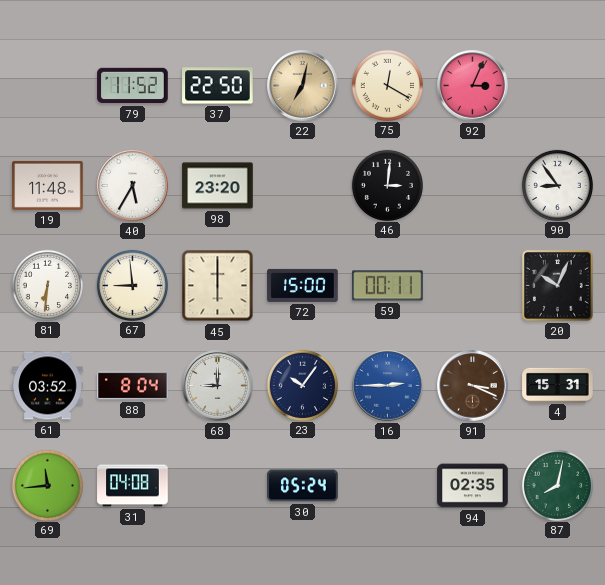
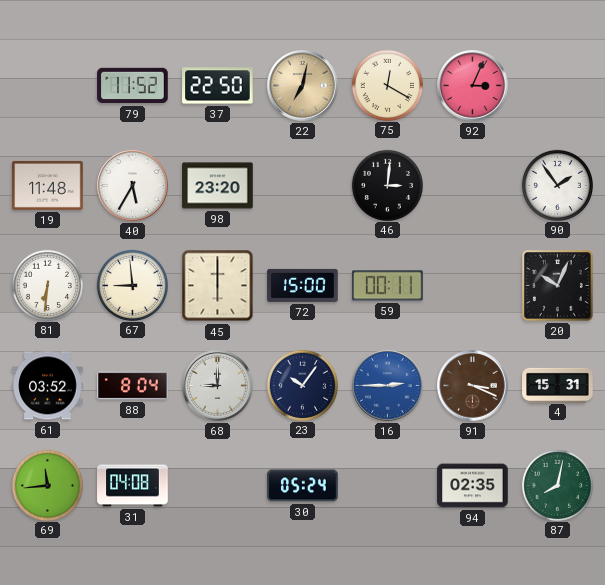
90: 8:54 -> 1:54
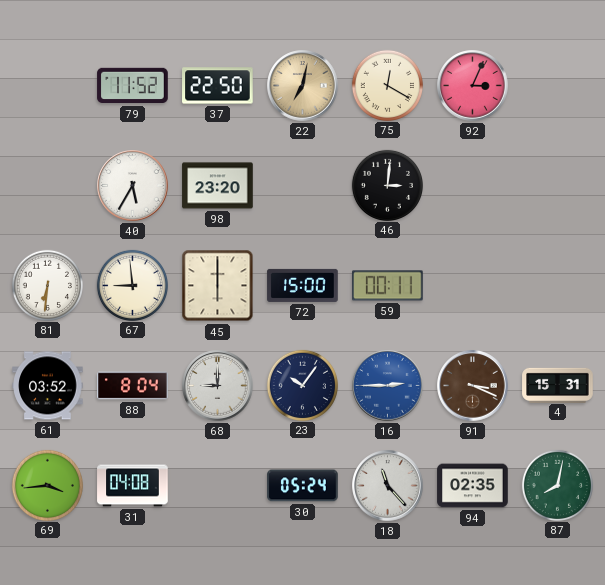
19: 11:48 -> none
90: 1:54 -> none
20: 10:04 -> none
69: 11:44 -> 3:44
18: none -> 11:23
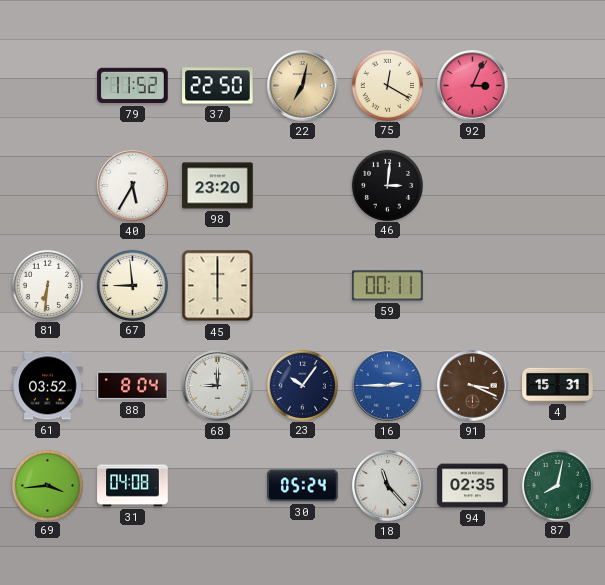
72: 15:00 -> none
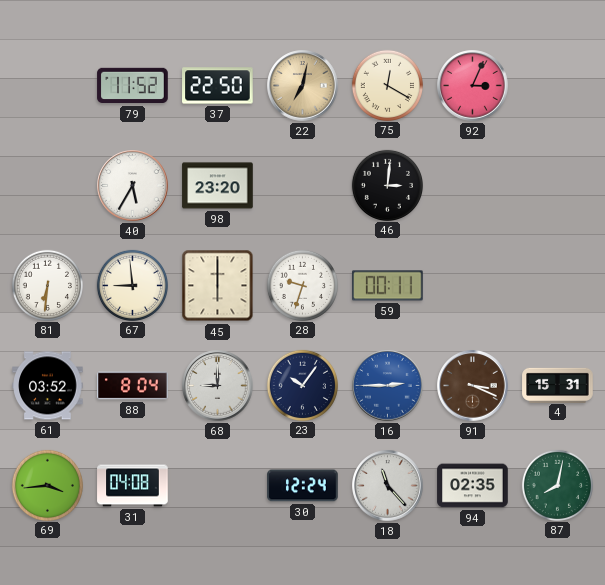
28: none -> 9:33
30: 05:24 -> 12:24
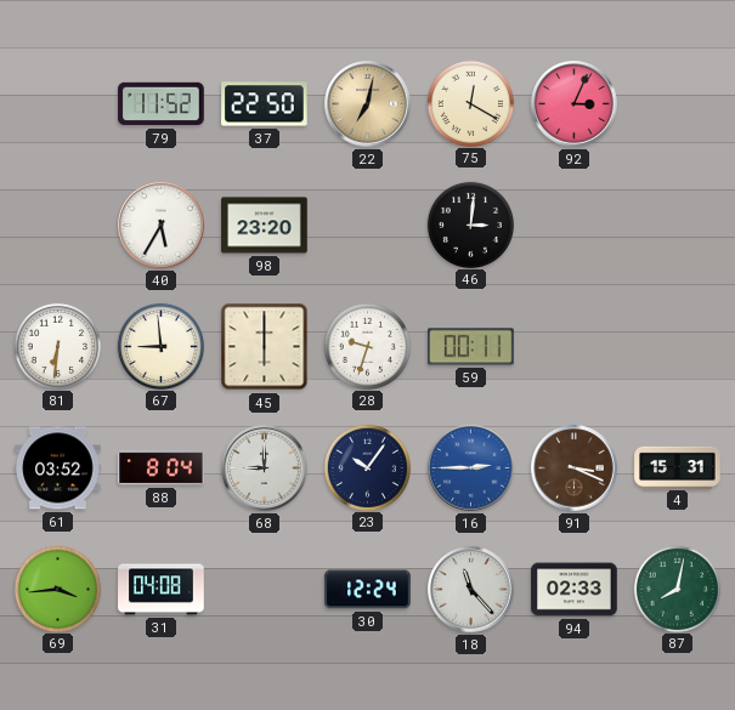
94: 02:35 -> 02:33
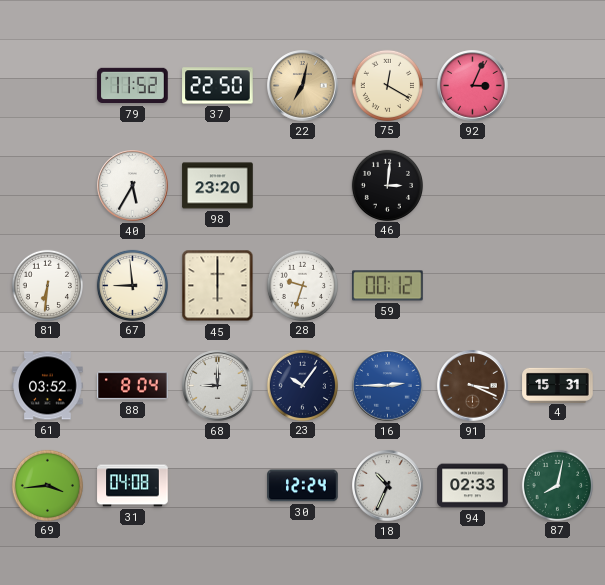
59: 00:11 -> 00:12
18: 11:23 -> 10:34
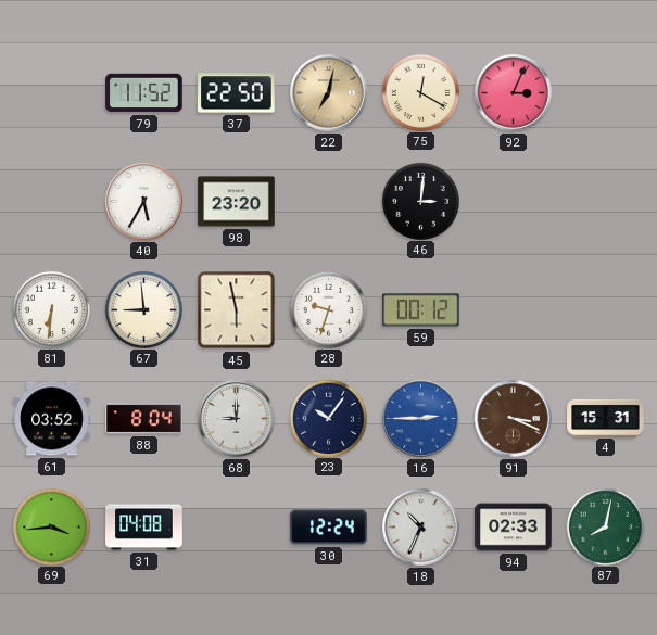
45: 6:00 -> 5:58
